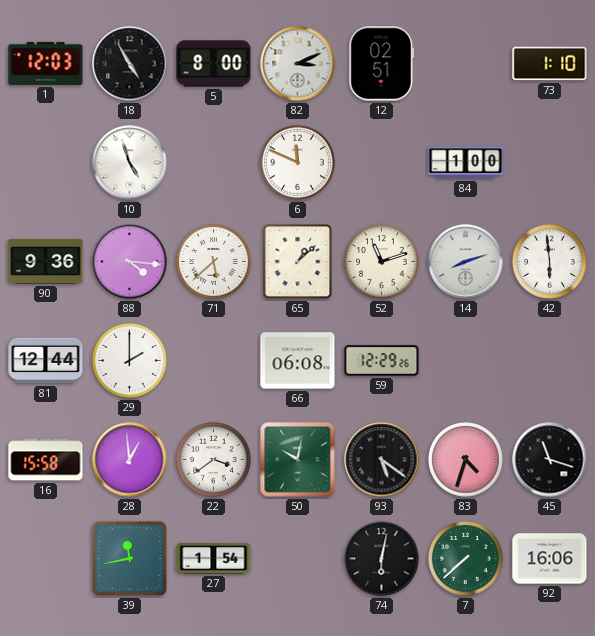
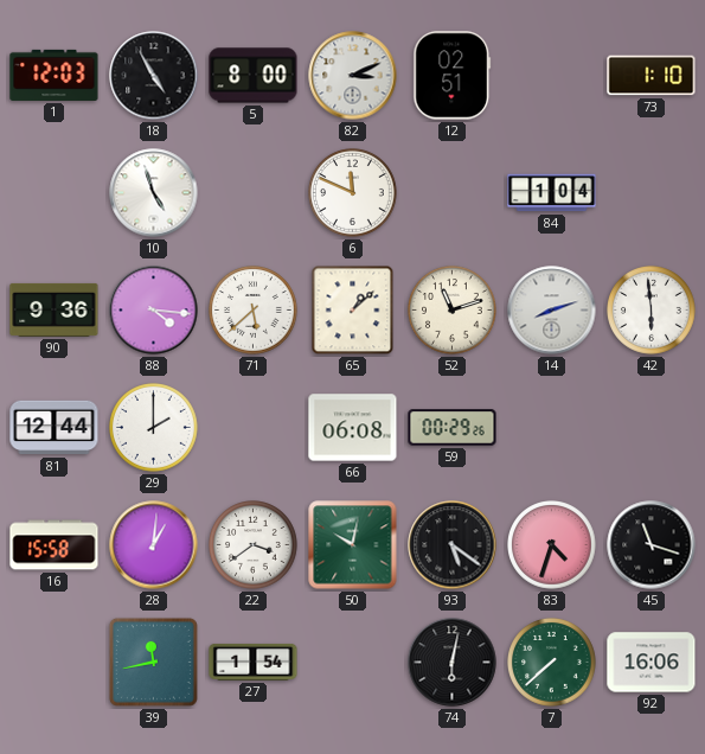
84: 1:00 -> 1:04
59: 12:29 -> 00:29
28: 12:59 -> 1:01
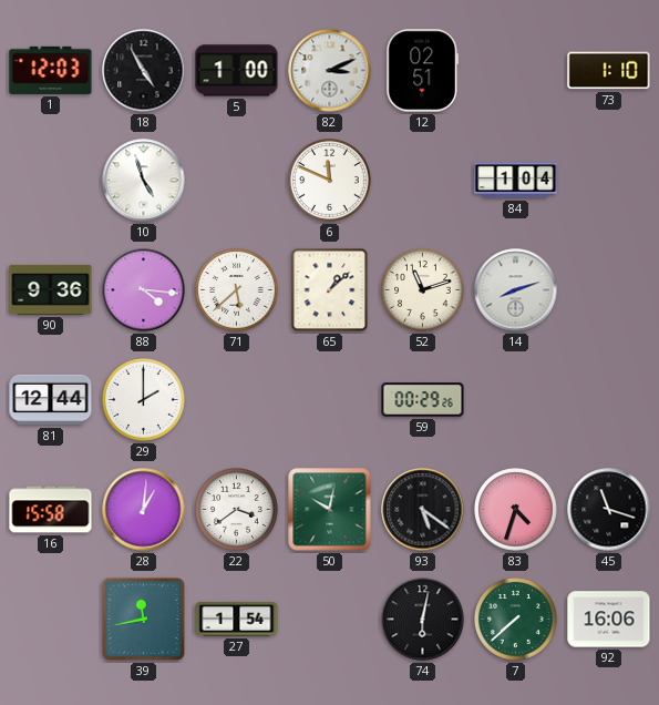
5: 8:00 -> 1:00
42: 5:59 -> none
66: 06:08 -> none
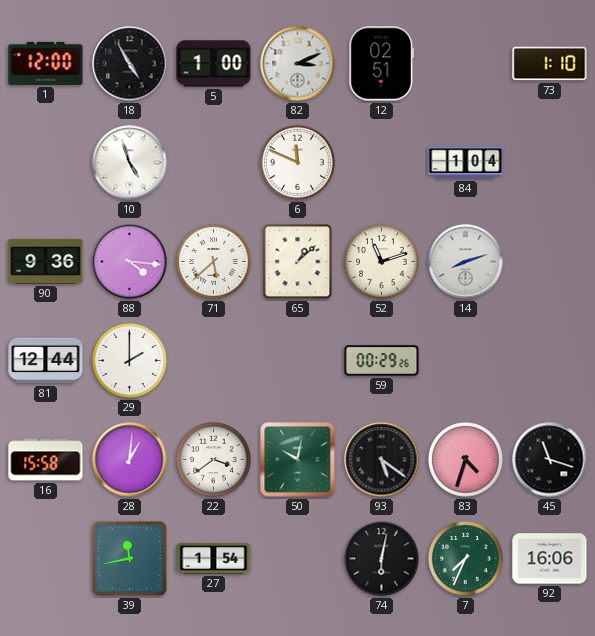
1: 12:03 -> 12:00
7: 7:38 -> 7:34
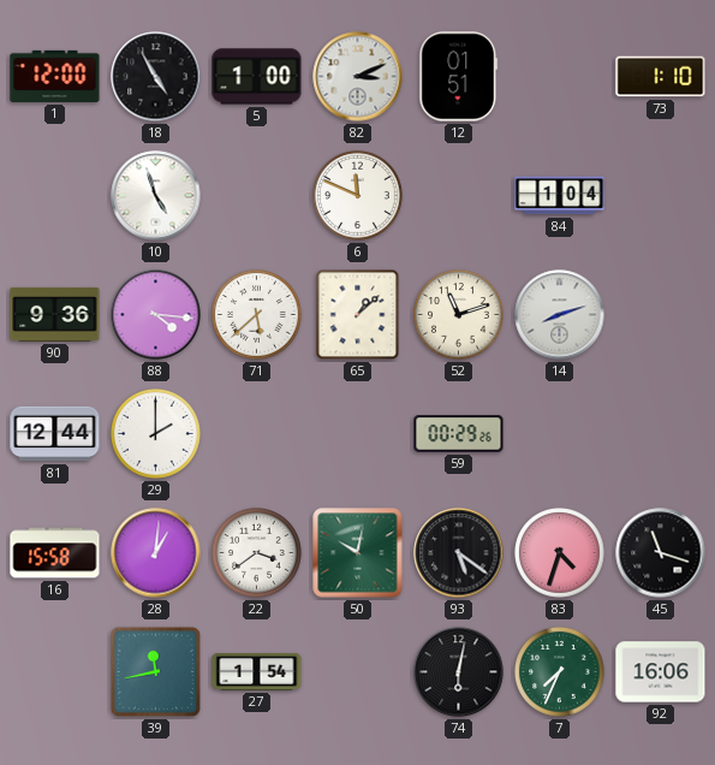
12: 02:51 -> 01:51
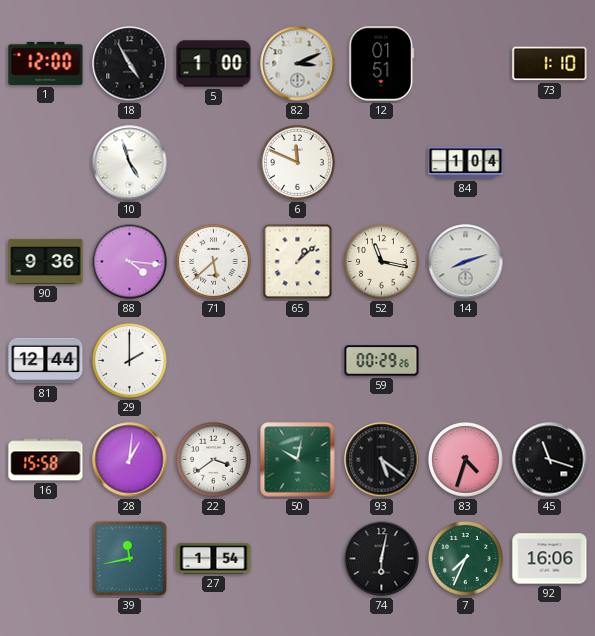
52: 11:12 -> 11:17
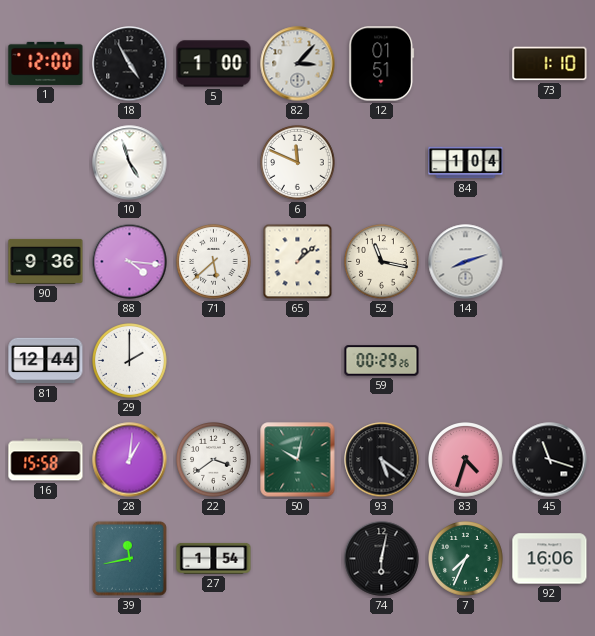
82: 3:11 -> 3:07
